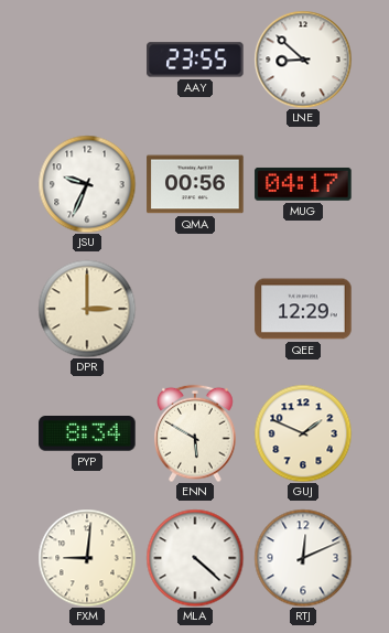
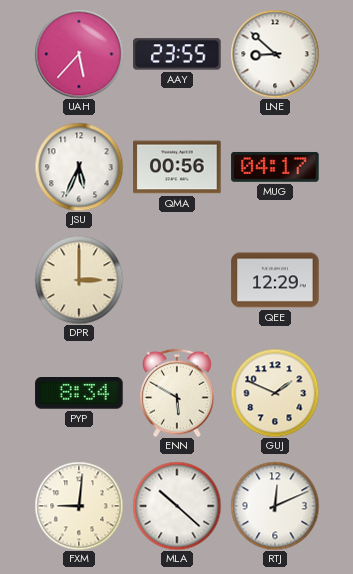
UAH: none -> 5:37
JSU: 9:34 -> 5:34
MLA: 4:22 -> 10:22
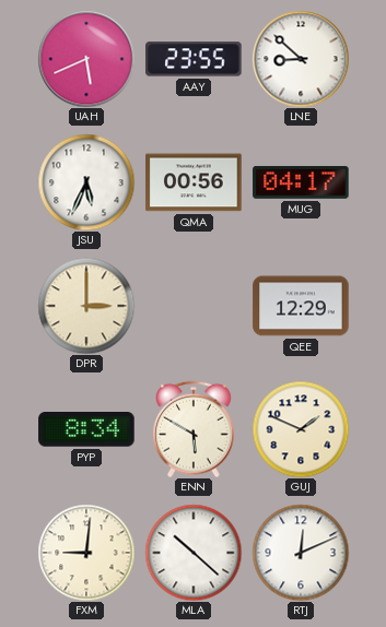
UAH: 5:37 -> 5:41
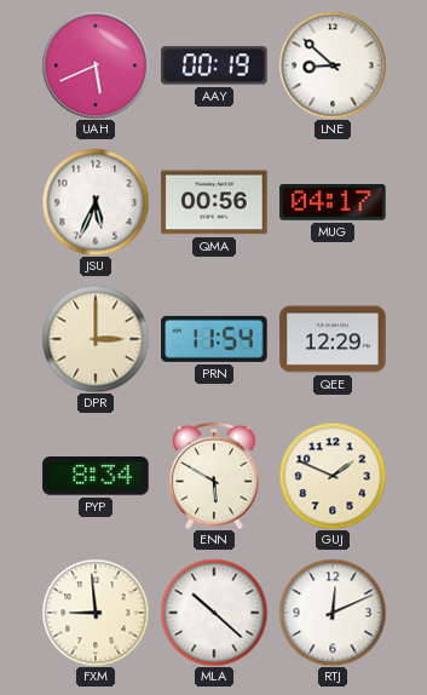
AAY: 23:55 -> 00:19
PRN: none -> 11:54
FXM: 9:01 -> 8:59
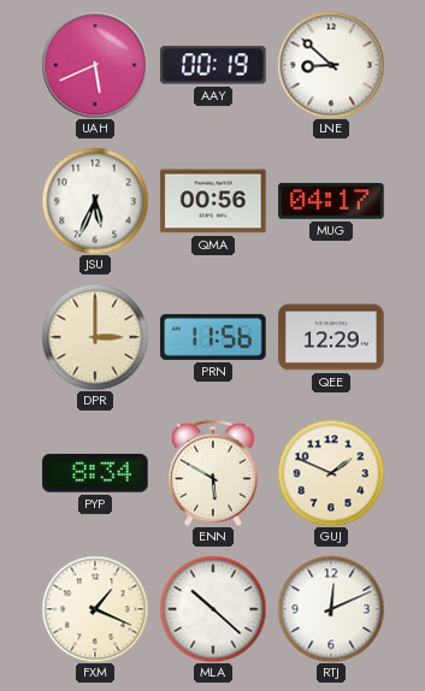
PRN: 11:54 -> 11:56
FXM: 8:59 -> 1:19
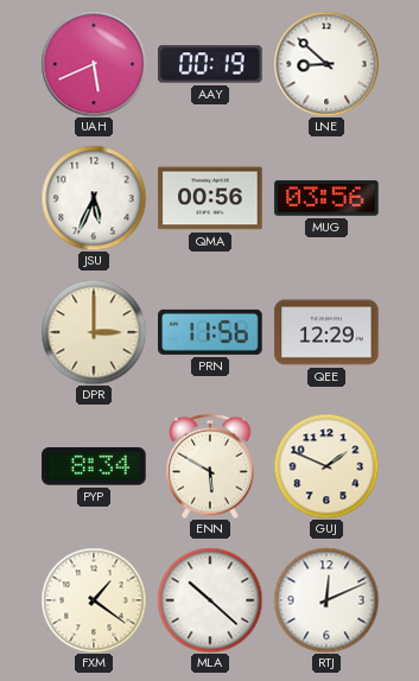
MUG: 04:17 -> 03:56
FXM: 1:19 -> 1:21
